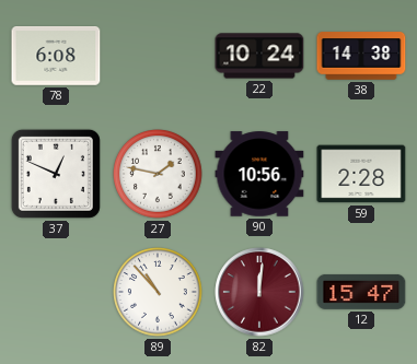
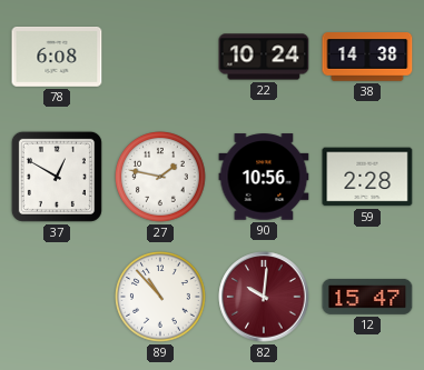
37: 12:49 -> 12:50
82: 12:01 -> 10:01
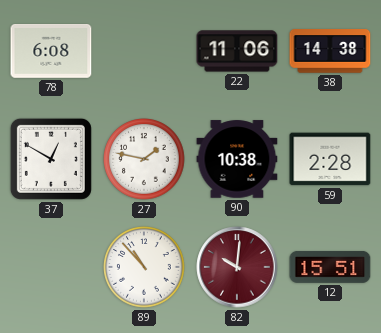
22: 10:24 -> 11:06
90: 10:56 -> 10:38
12: 15:47 -> 15:51
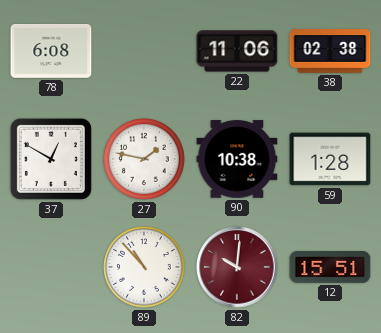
38: 14:38 -> 02:38
59: 2:28 -> 1:28
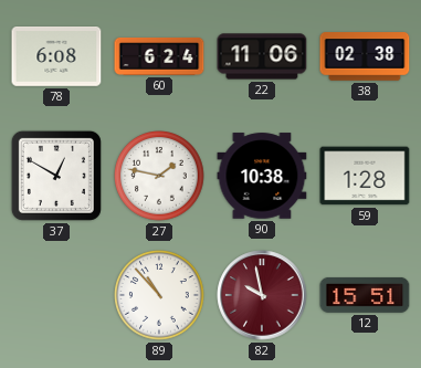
60: none -> 6:24
82: 10:01 -> 9:58
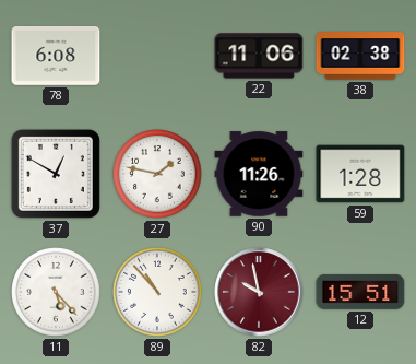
60: 6:24 -> none
90: 10:38 -> 11:26
11: none -> 5:23
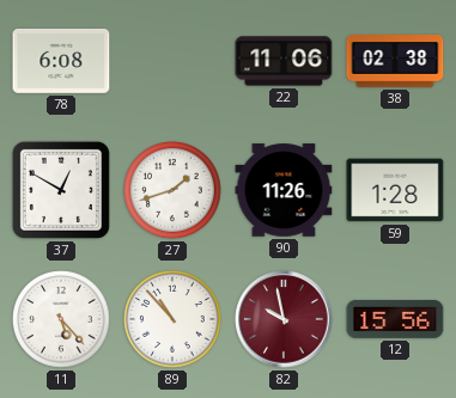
27: 1:47 -> 1:42
12: 15:51 -> 15:56
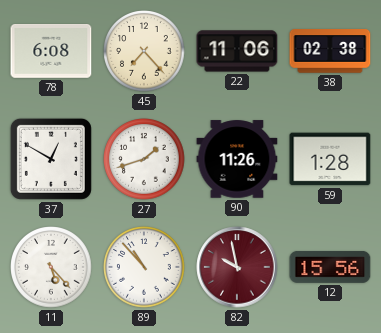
45: none -> 7:23
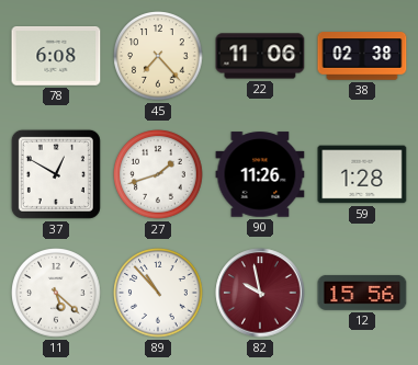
11: 5:23 -> 5:22
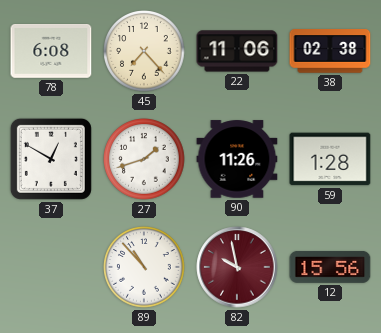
11: 5:22 -> none
